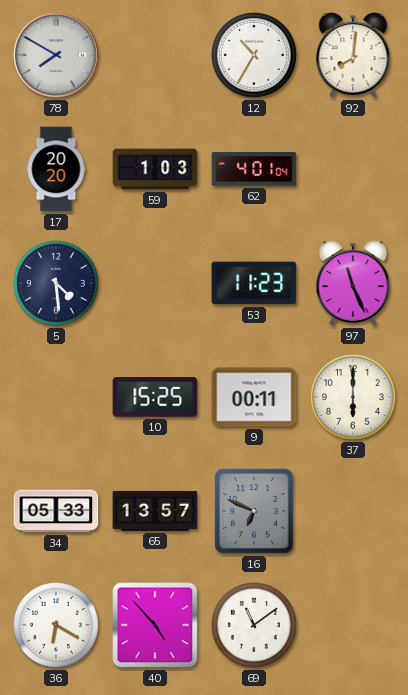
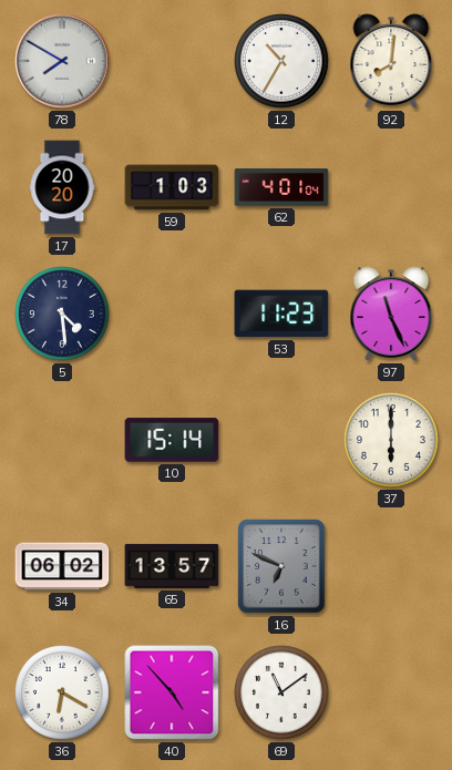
10: 15:25 -> 15:14
9: 00:11 -> none
34: 05:33 -> 06:02
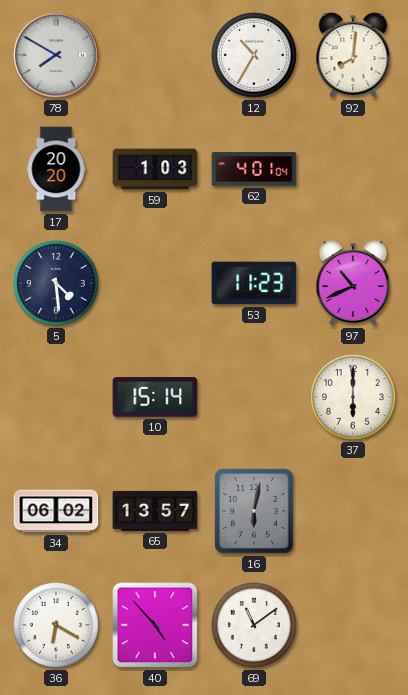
97: 11:26 -> 10:41
16: 6:49 -> 6:02
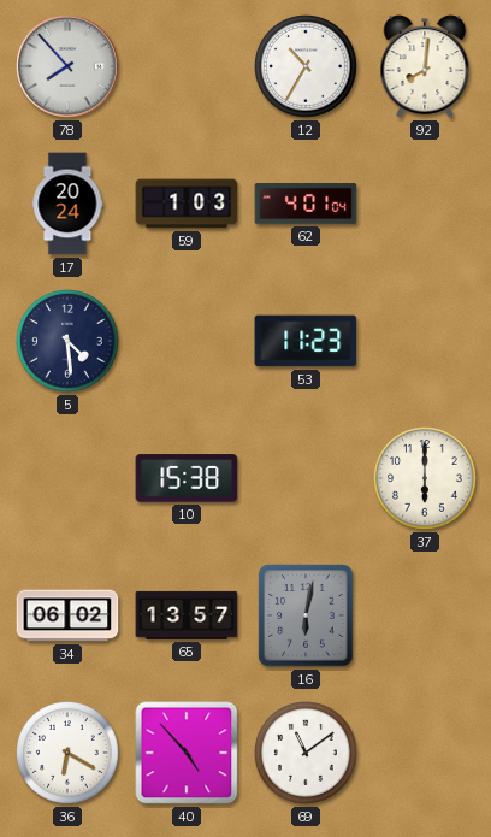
78: 7:50 -> 7:53
17: 20:20 -> 20:24
97: 10:41 -> none
10: 15:14 -> 15:38
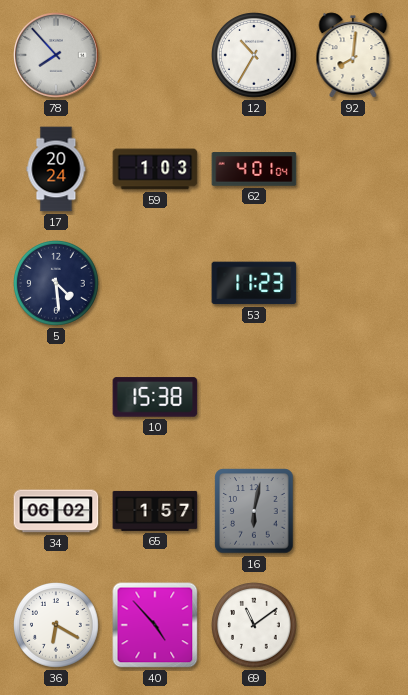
37: 6:00 -> none
65: 13:57 -> 1:57
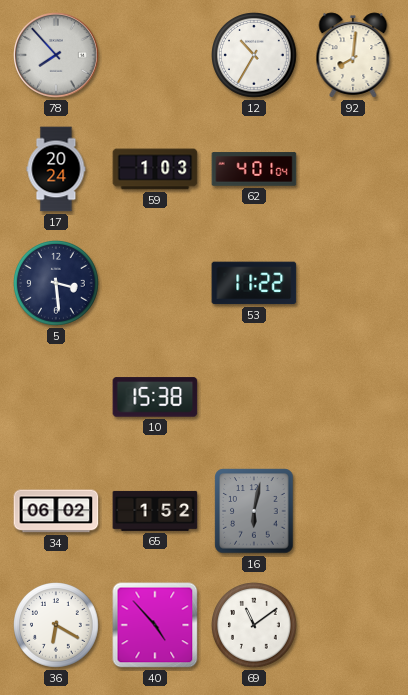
5: 4:29 -> 3:29
53: 11:23 -> 11:22
65: 1:57 -> 1:52
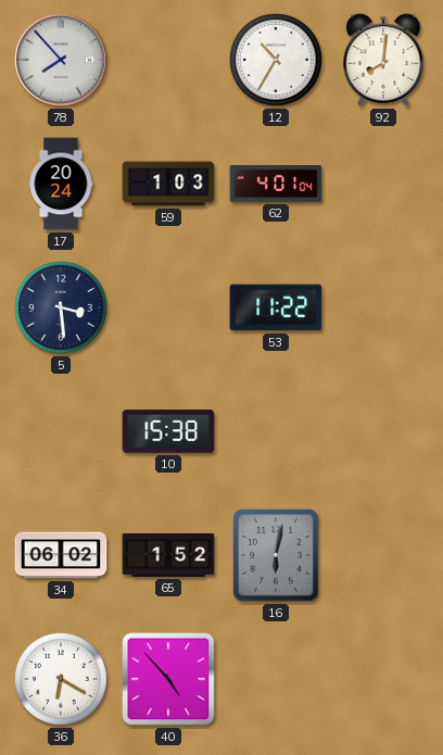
69: 11:09 -> none
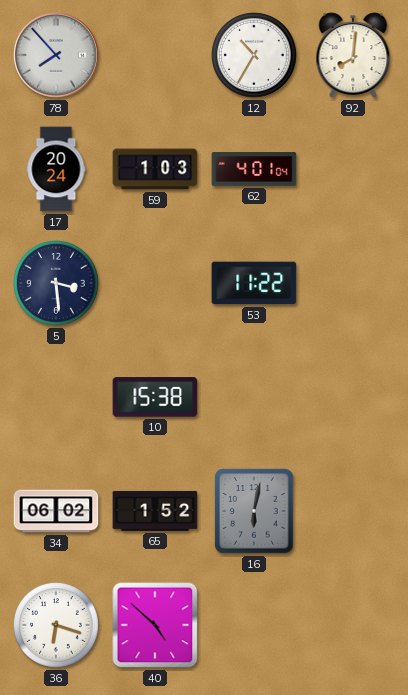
36: 6:20 -> 6:18
40: 4:53 -> 4:52
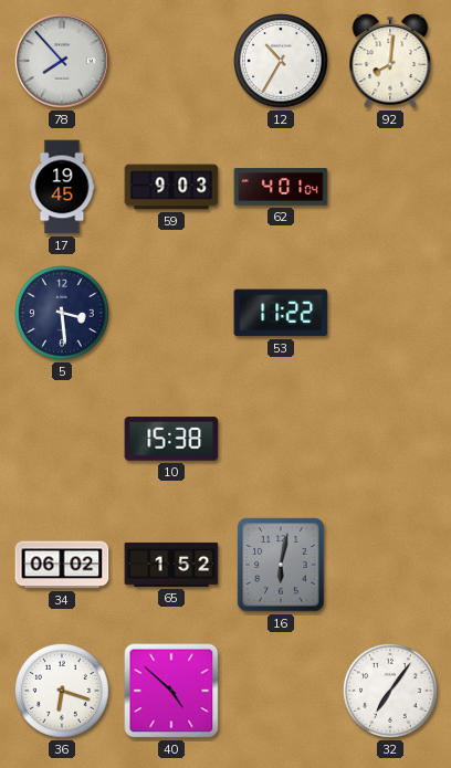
17: 20:24 -> 19:45
59: 1:03 -> 9:03
32: none -> 7:06
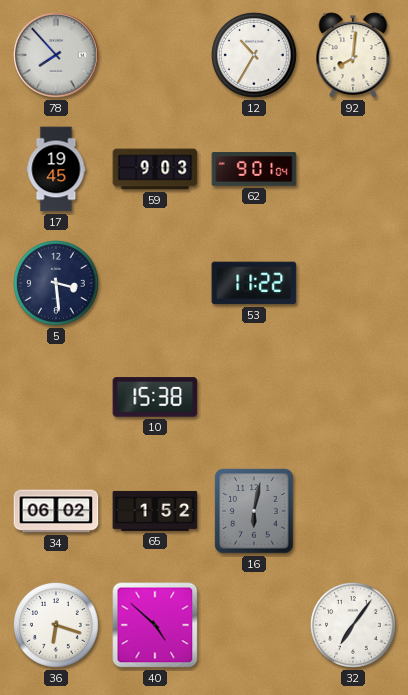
62: 4:01 -> 9:01
